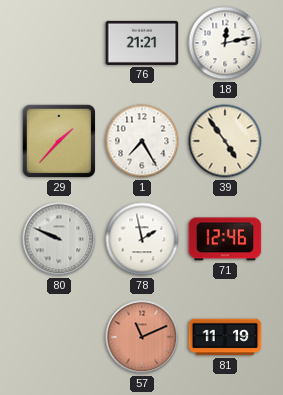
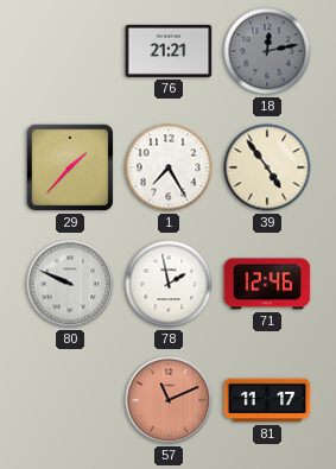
18 dial: white -> grey
81: 11:19 -> 11:17
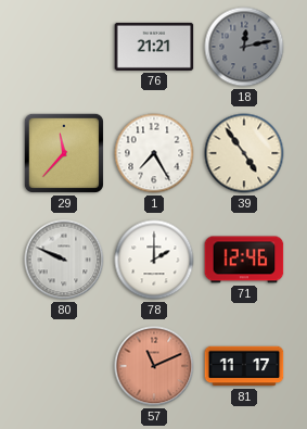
29: 1:37 -> 11:37
78: 1:58 -> 2:00
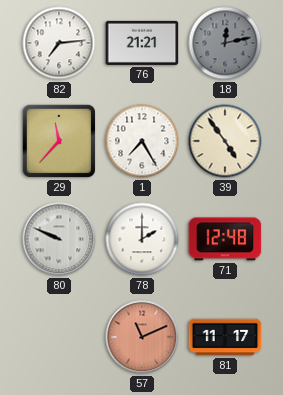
82: none -> 7:14
71: 12:46 -> 12:48
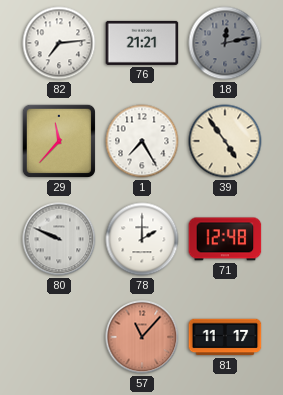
57: 11:11 -> 11:07
